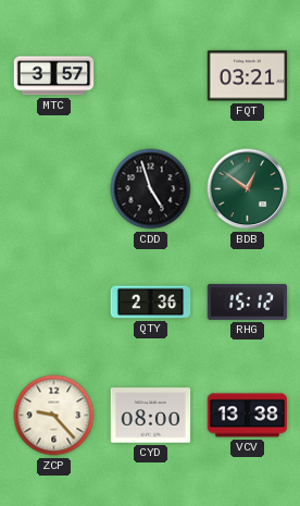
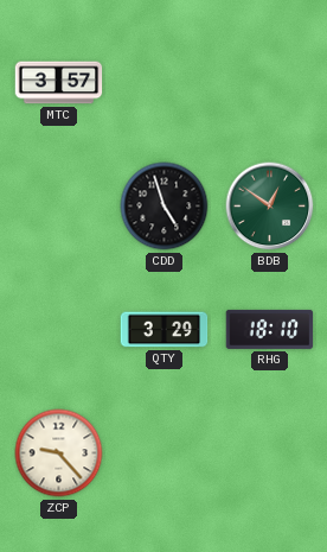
FQT: 03:21 -> none
QTY: 2:36 -> 3:29
RHG: 15:12 -> 18:10
CYD: 08:00 -> none
VCV: 13:38 -> none
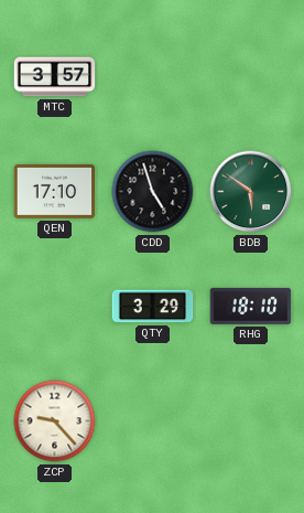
QEN: none -> 17:10
BDB: 12:51 -> 5:51
